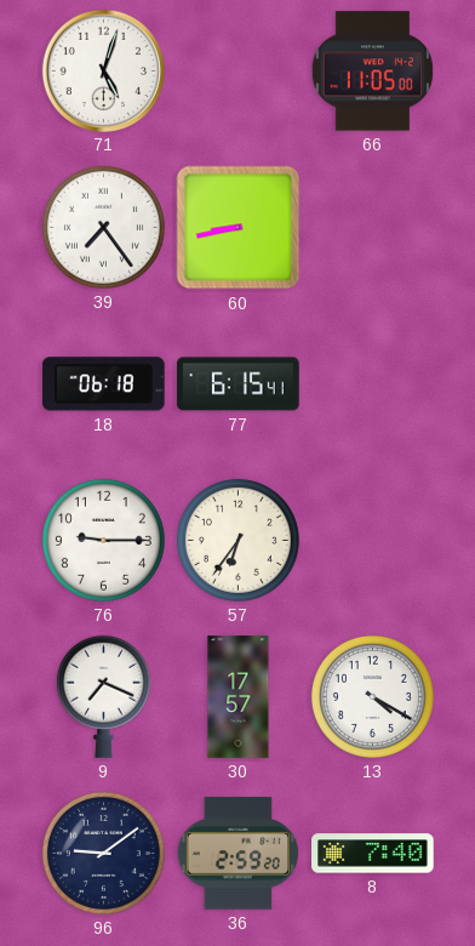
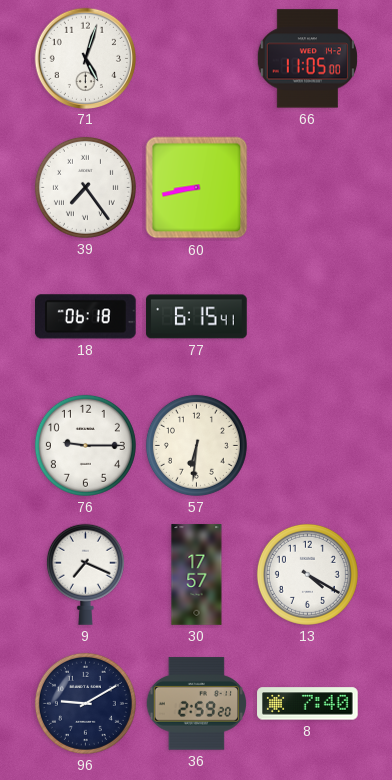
57: 6:36 -> 6:31
96: 9:09 -> 9:10
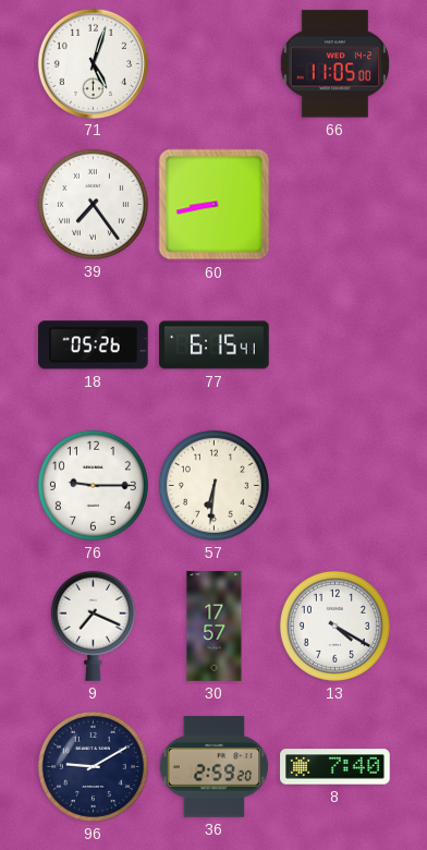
18: 06:18 -> 05:26
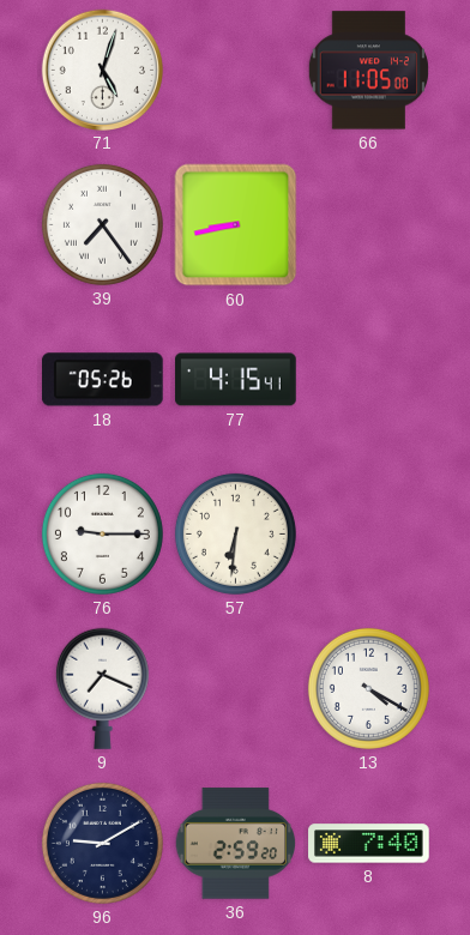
77: 6:15 -> 4:15
30: 17:57 -> none
